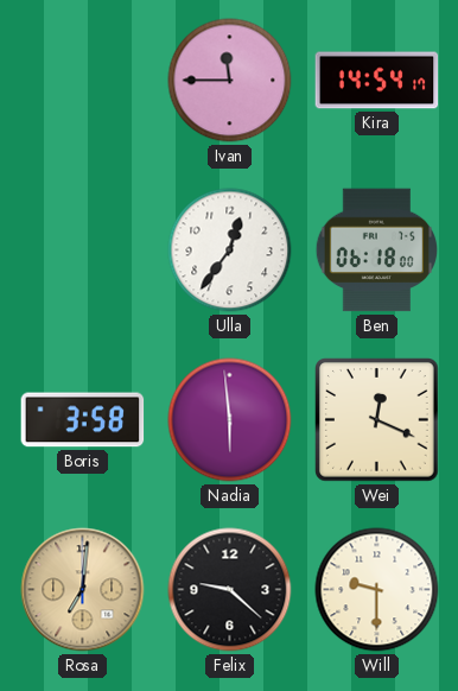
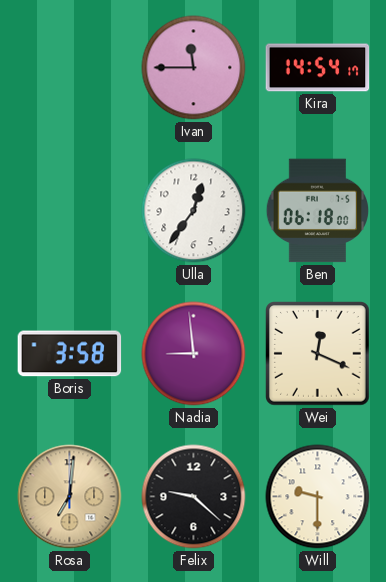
Nadia: 5:59 -> 8:59
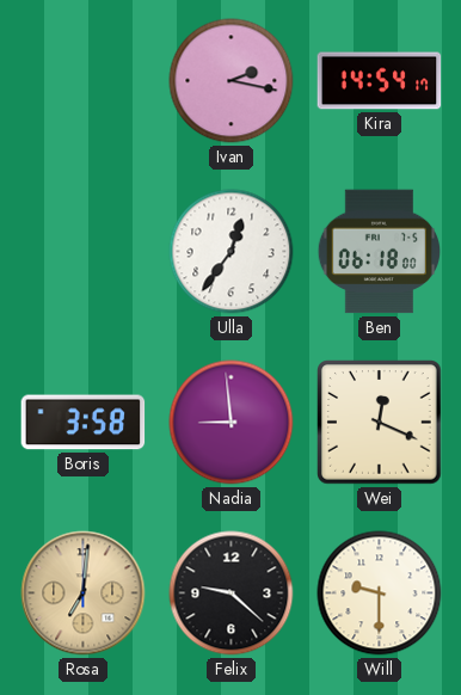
Ivan: 11:45 -> 2:17
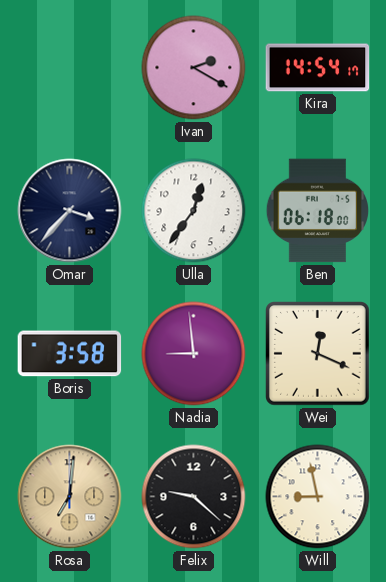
Ivan: 2:17 -> 2:20
Omar: none -> 3:37
Will: 9:30 -> 8:58
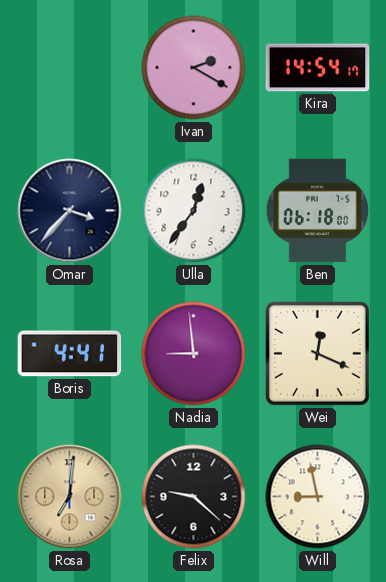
Boris: 3:58 -> 4:41
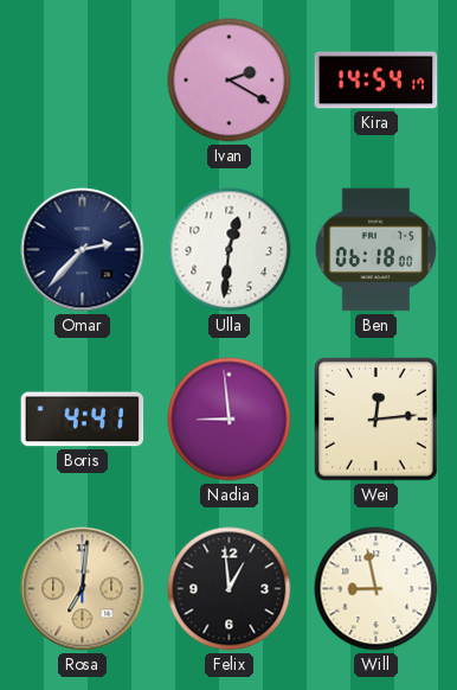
Omar: 3:37 -> 2:37
Ulla: 12:36 -> 12:31
Wei: 12:19 -> 12:14
Felix: 9:22 -> 12:59
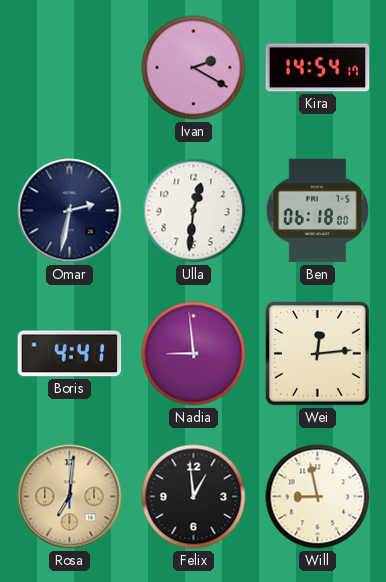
Omar: 2:37 -> 2:32
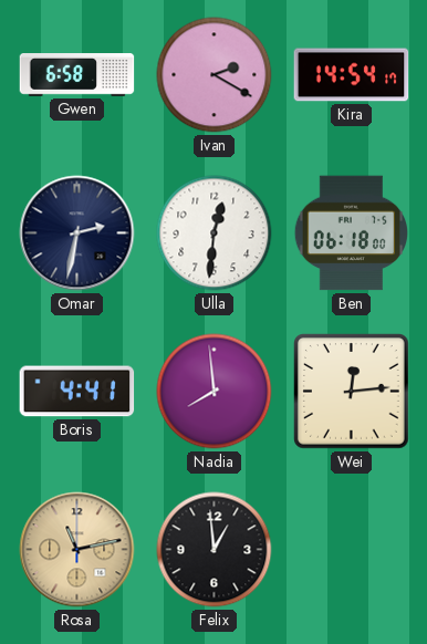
Gwen: none -> 6:58
Nadia: 8:59 -> 7:59
Rosa: 7:01 -> 11:13
Will: 8:58 -> none
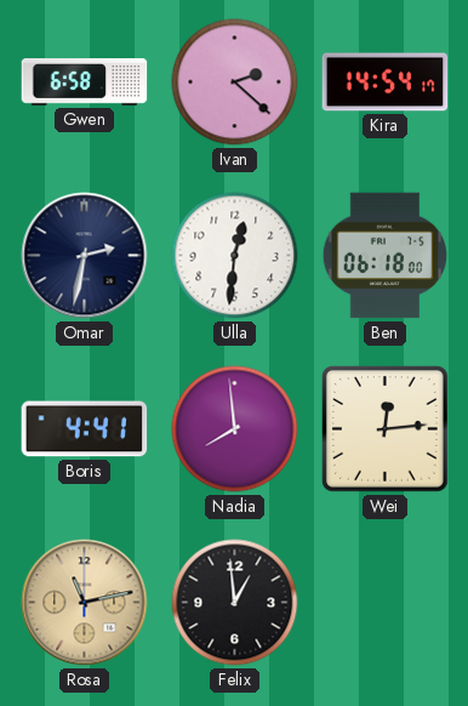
Ivan: 2:20 -> 2:22
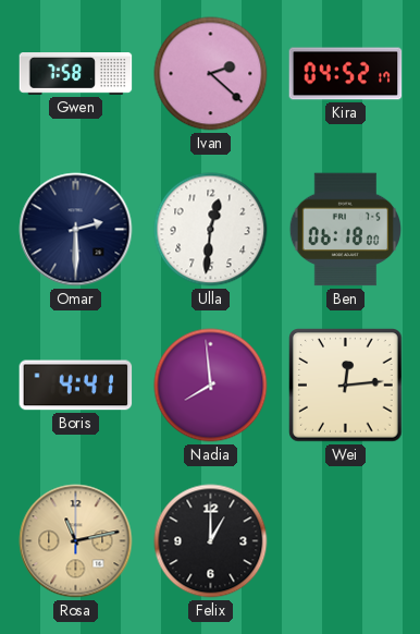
Gwen: 6:58 -> 7:58
Kira: 14:54 -> 04:52
Omar: 2:32 -> 2:30
Felix: 12:59 -> 1:00
